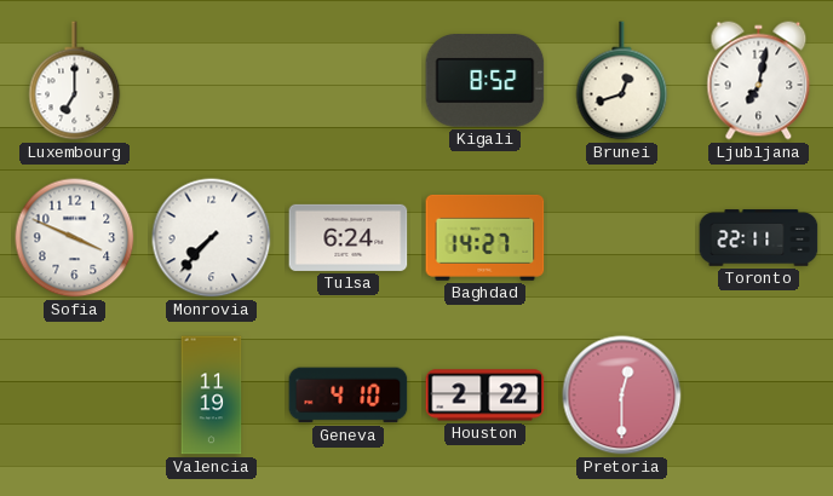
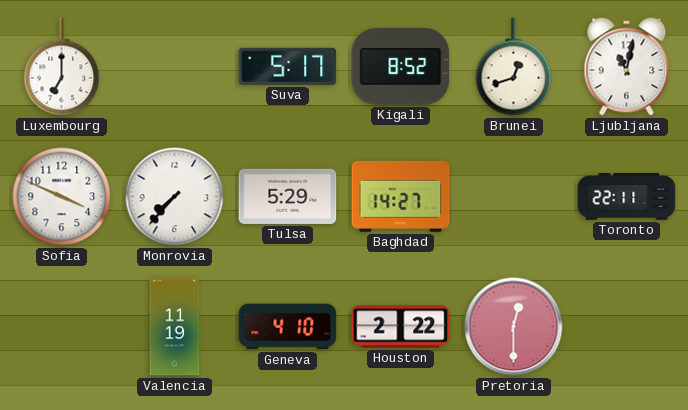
Suva: none -> 5:17
Ljubljana: 7:02 -> 11:02
Tulsa: 6:24 -> 5:29
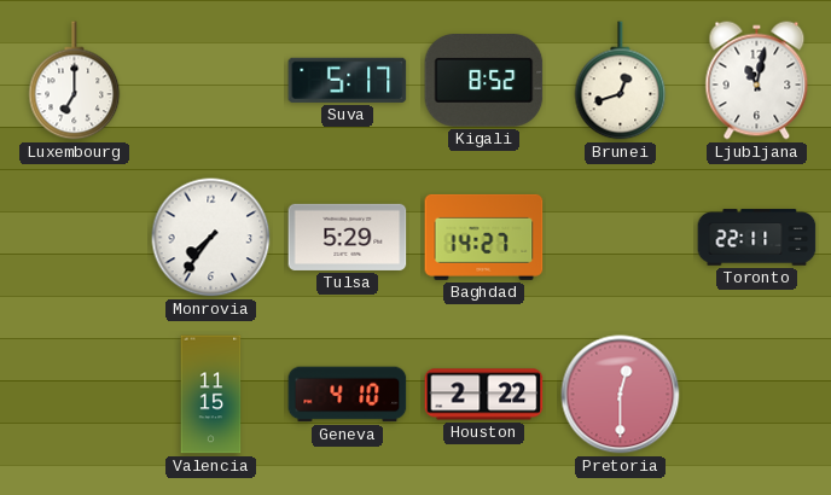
Sofia: 3:49 -> none
Monrovia: 7:37 -> 7:36
Valencia: 11:19 -> 11:15
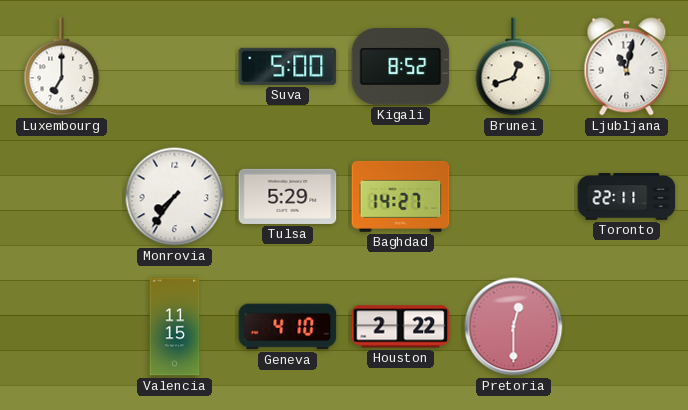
Suva: 5:17 -> 5:00
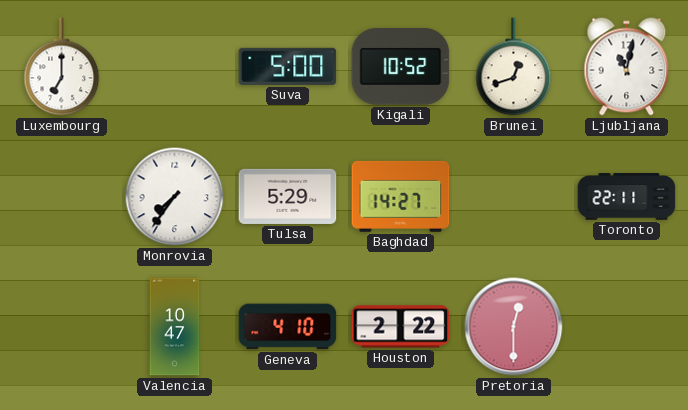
Kigali: 8:52 -> 10:52
Valencia: 11:15 -> 10:47
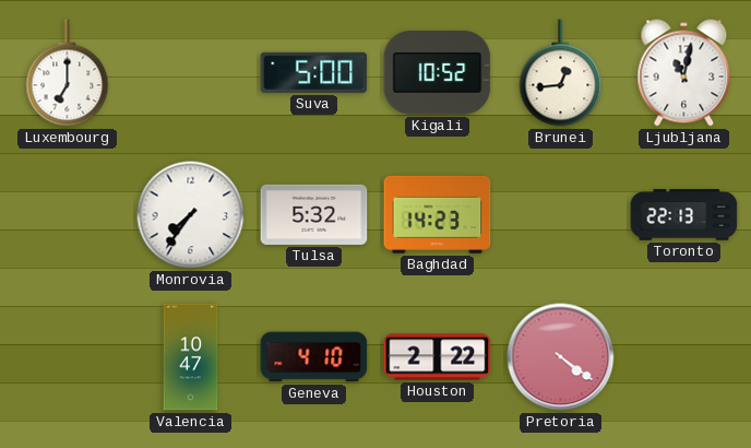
Brunei: 12:42 -> 12:44
Tulsa: 5:29 -> 5:32
Baghdad: 14:27 -> 14:23
Toronto: 22:11 -> 22:13
Pretoria: 12:30 -> 4:21
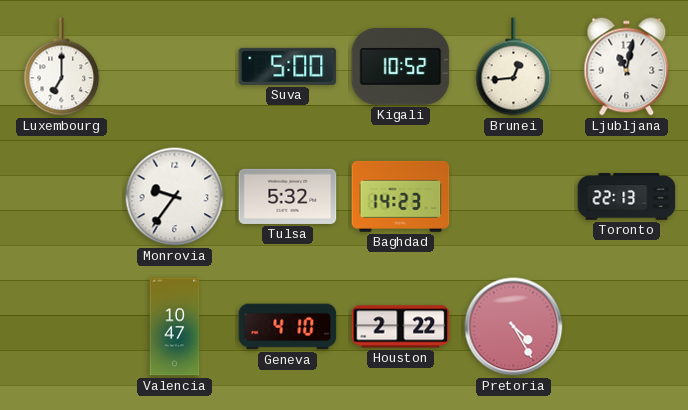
Monrovia: 7:36 -> 9:36
Pretoria: 4:21 -> 4:25
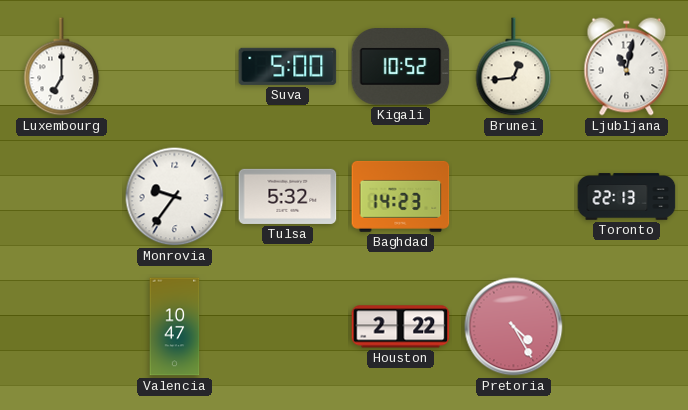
Geneva: 4:10 -> none
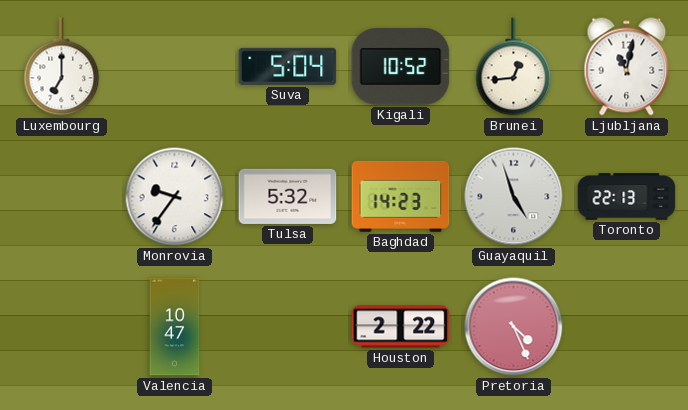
Suva: 5:00 -> 5:04
Guayaquil: none -> 4:57
Pretoria: 4:25 -> 4:26
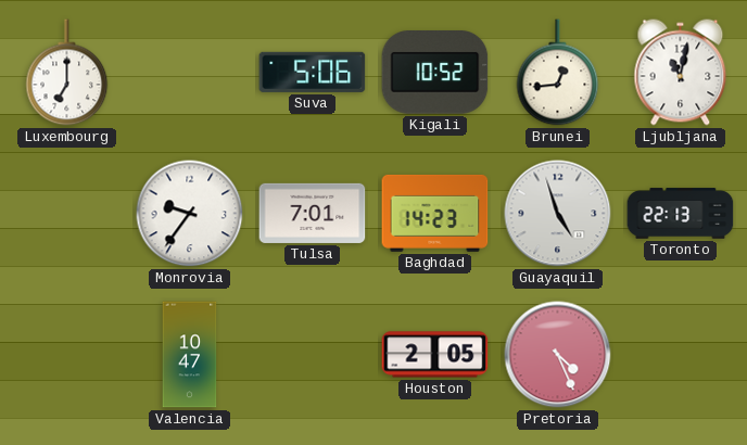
Suva: 5:04 -> 5:06
Tulsa: 5:32 -> 7:01
Houston: 2:22 -> 2:05
